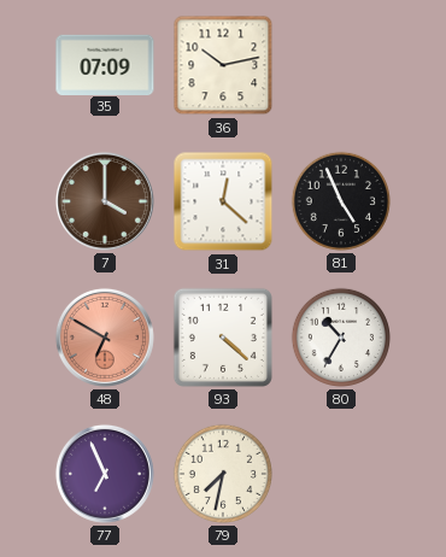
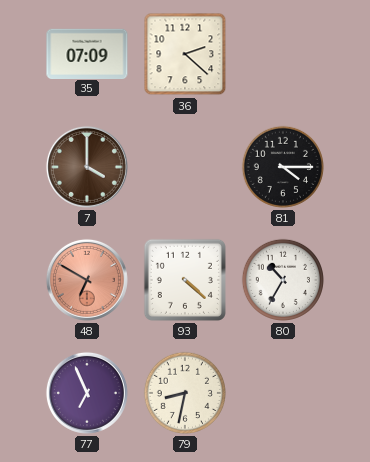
36: 10:13 -> 2:22
31: 12:22 -> none
81: 4:56 -> 4:15
79: 7:32 -> 8:32
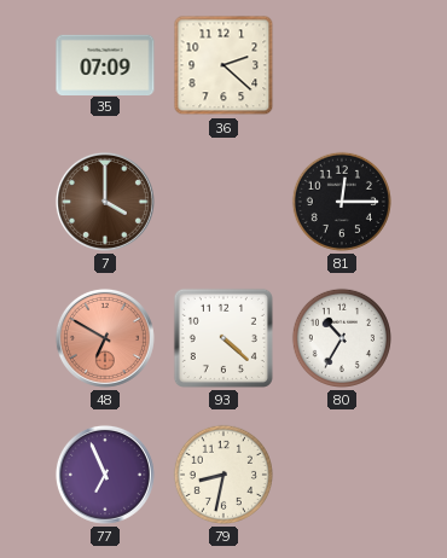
81: 4:15 -> 12:15
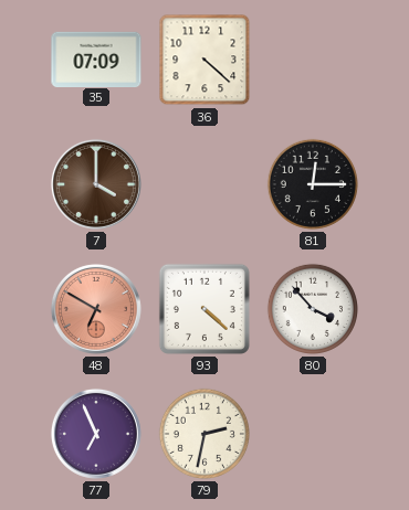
36: 2:22 -> 4:22
80: 10:35 -> 3:53
79: 8:32 -> 2:32
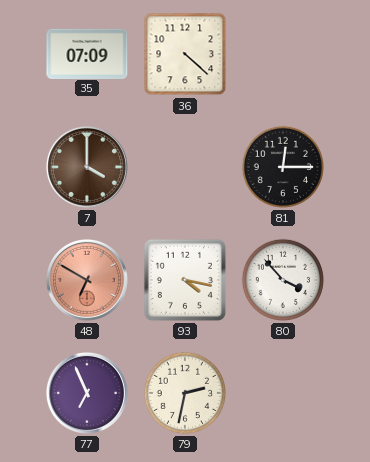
93: 4:22 -> 4:17
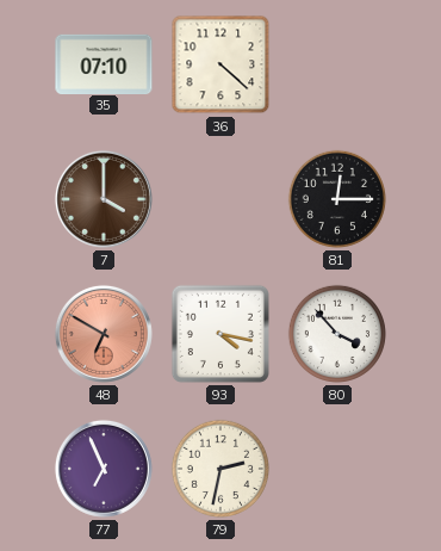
35: 07:09 -> 07:10
